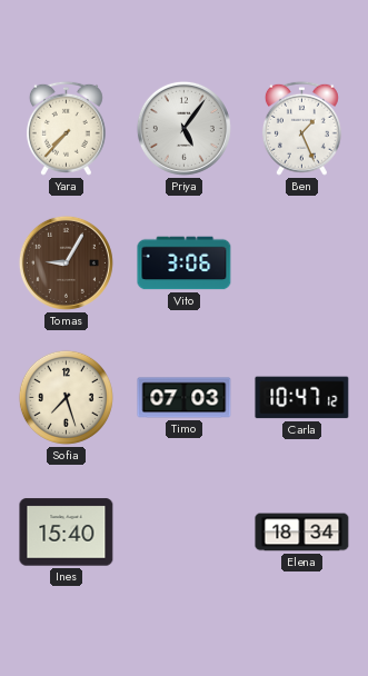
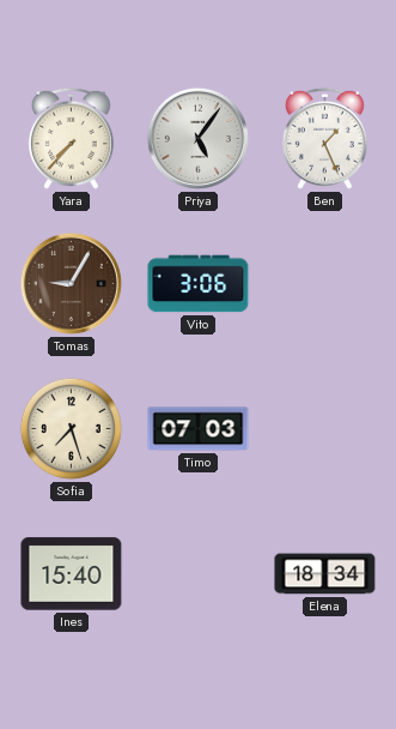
Carla: 10:47 -> none
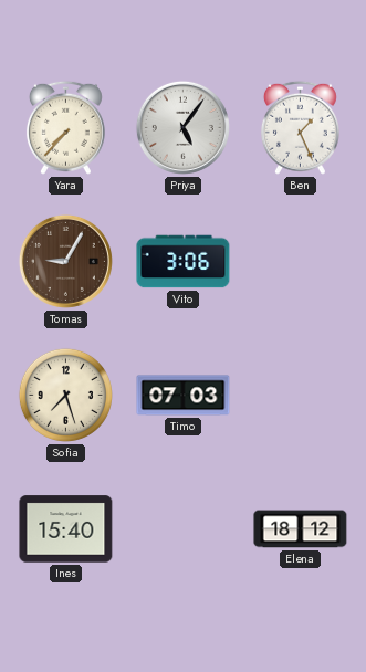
Elena: 18:34 -> 18:12
